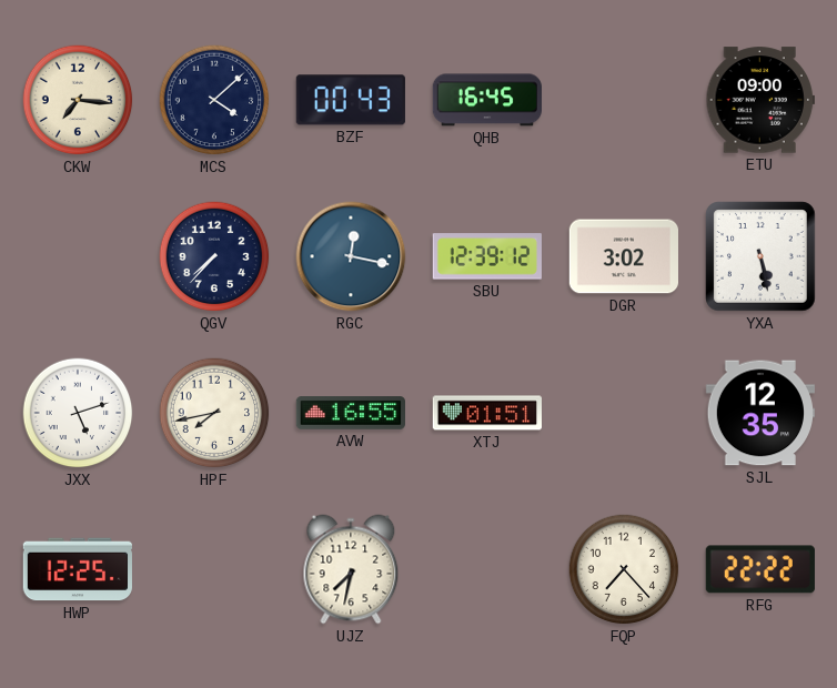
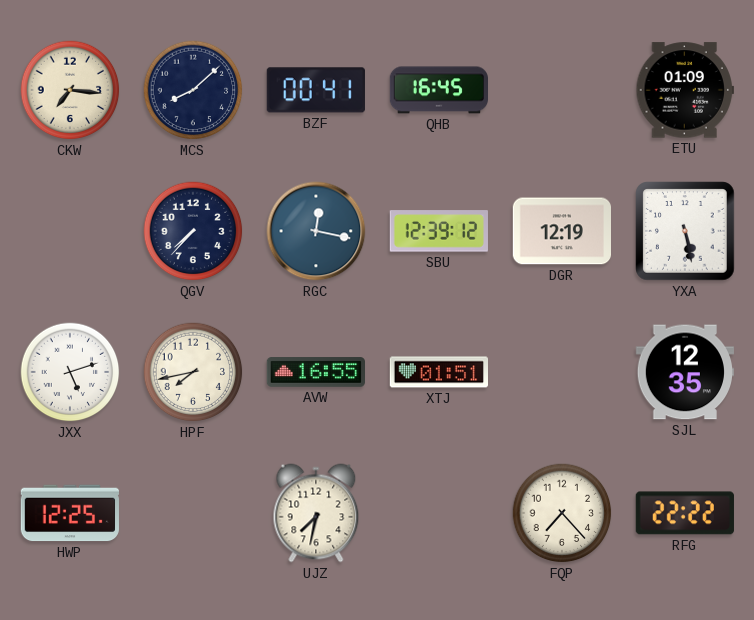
MCS: 4:08 -> 8:08
BZF: 00:43 -> 00:41
ETU: 09:00 -> 01:09
DGR: 3:02 -> 12:19
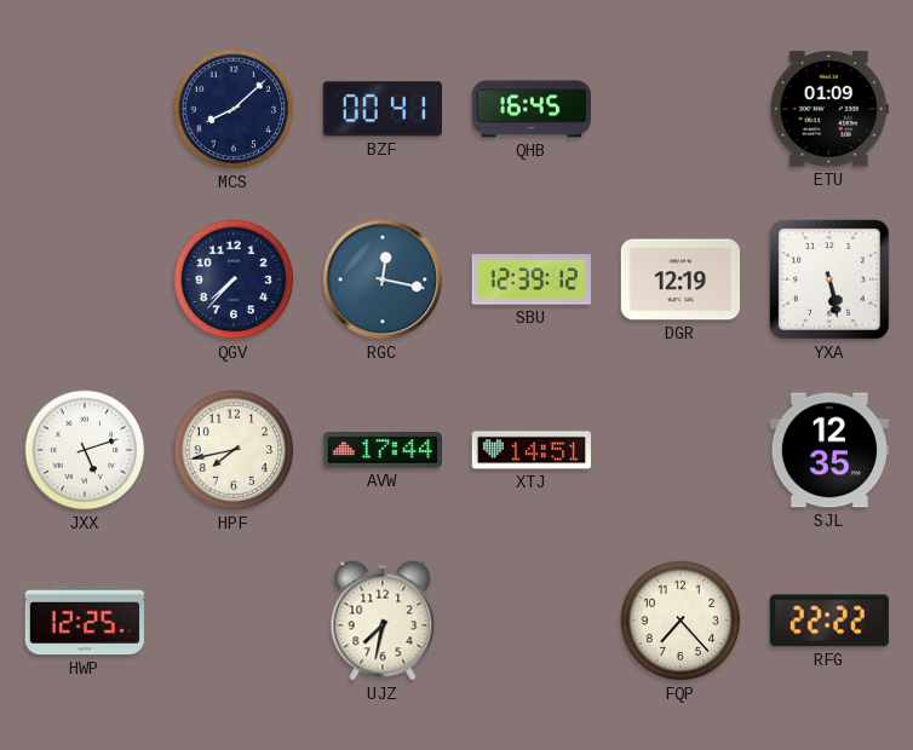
CKW: 7:16 -> none
AVW: 16:55 -> 17:44
XTJ: 01:51 -> 14:51
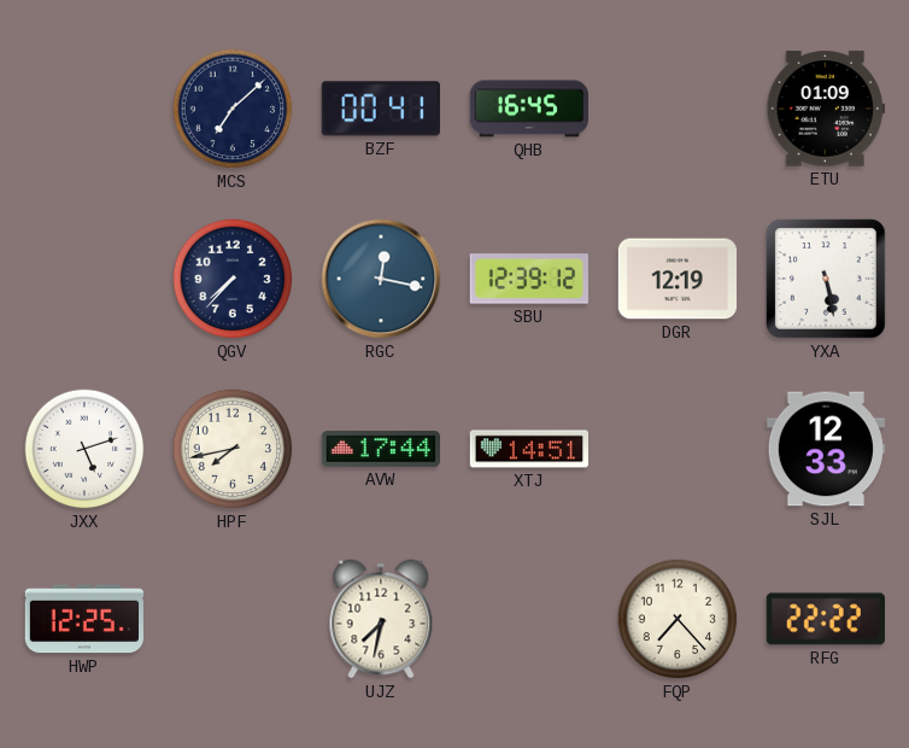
MCS: 8:08 -> 7:08
SJL: 12:35 -> 12:33
